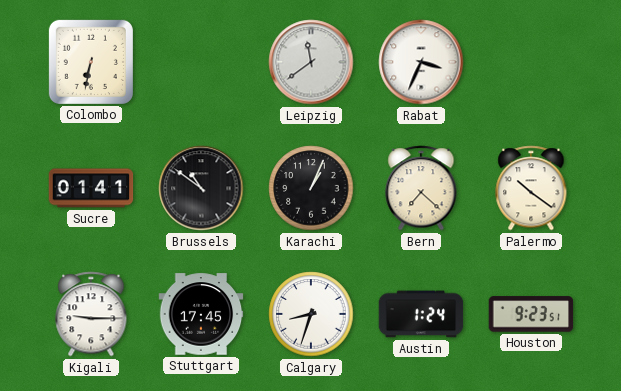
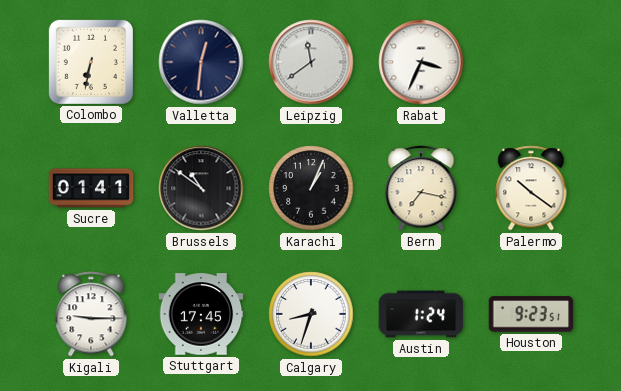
Valletta: none -> 12:31
Bern: 7:22 -> 7:17
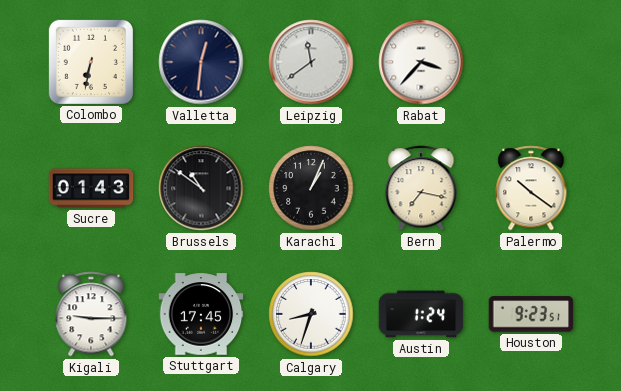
Rabat: 3:34 -> 3:37
Sucre: 01:41 -> 01:43
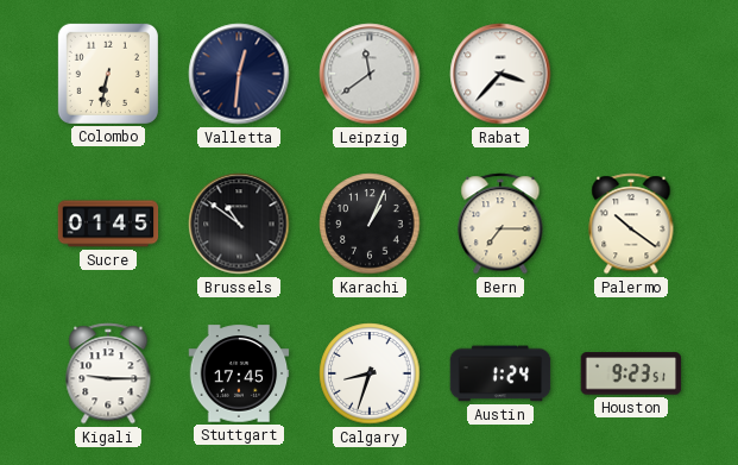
Sucre: 01:43 -> 01:45
Bern: 7:17 -> 7:15
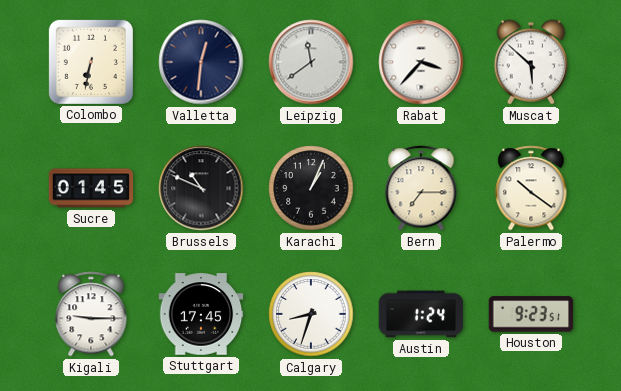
Muscat: none -> 5:52
Brussels: 10:51 -> 10:49
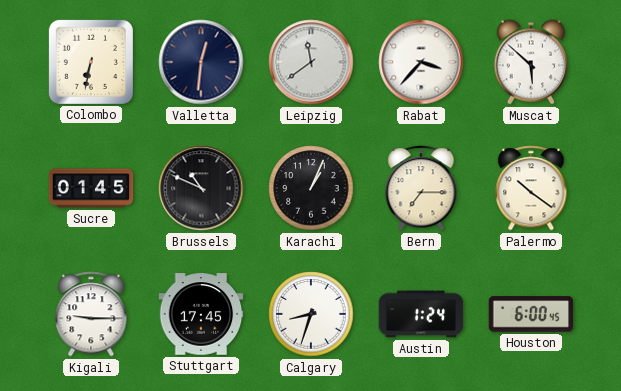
Houston: 9:23 -> 6:00
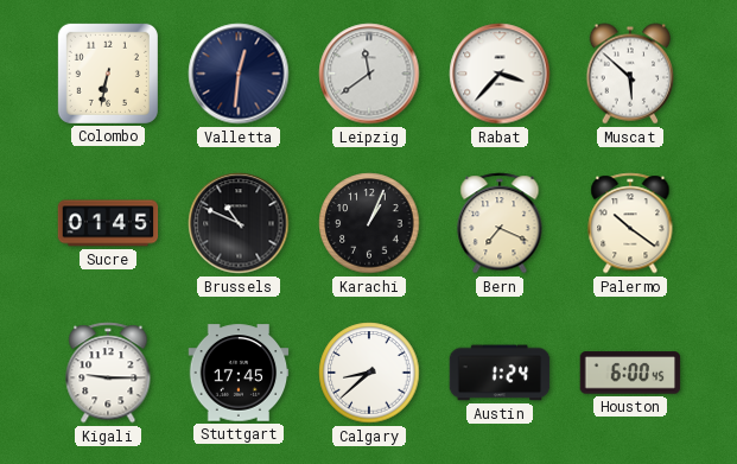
Bern: 7:15 -> 7:19
Calgary: 8:33 -> 8:38
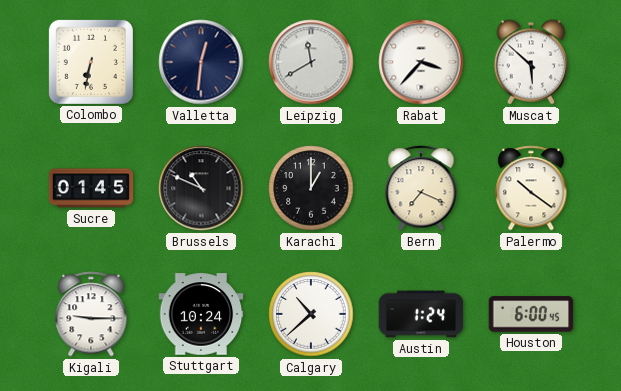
Leipzig: 11:39 -> 11:40
Karachi: 1:04 -> 1:00
Stuttgart: 17:45 -> 10:24
Calgary: 8:38 -> 10:38
